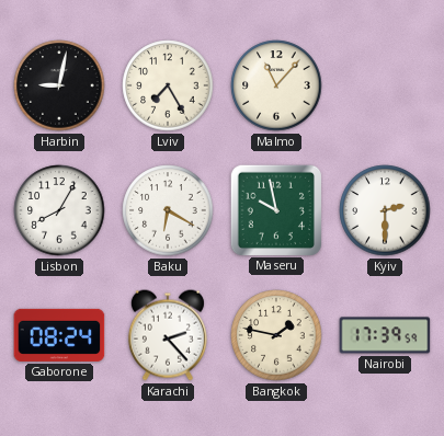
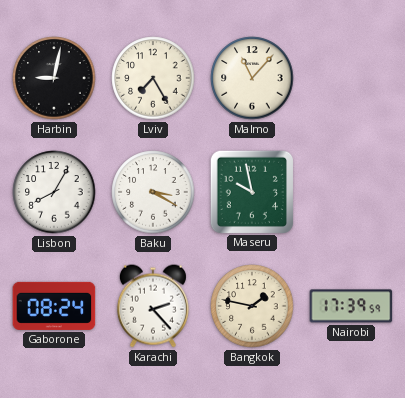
Baku: 6:20 -> 3:20
Kyiv: 2:30 -> none
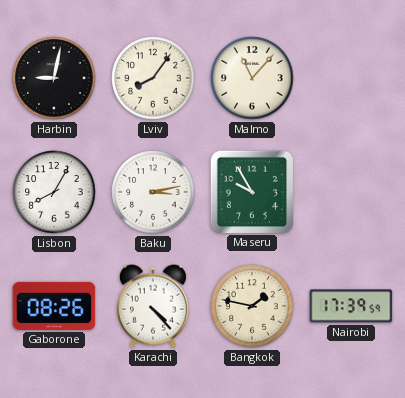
Lviv: 7:25 -> 8:06
Baku: 3:20 -> 3:13
Maseru: 9:58 -> 9:55
Gaborone: 08:24 -> 08:26
Karachi: 2:23 -> 4:23
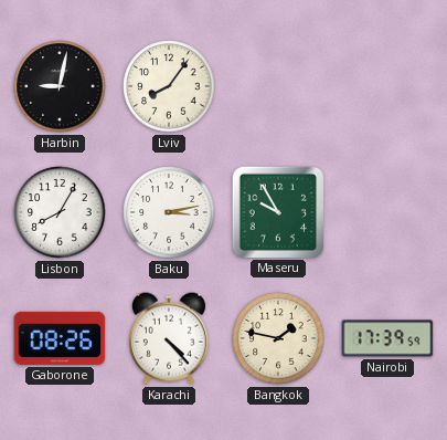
Malmo: 11:07 -> none
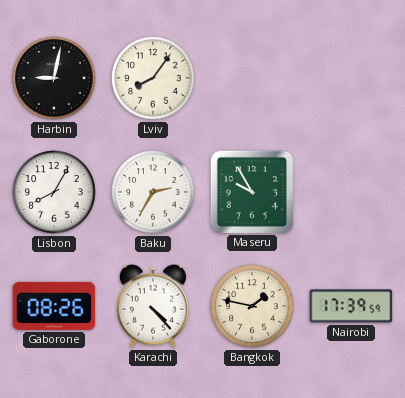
Baku: 3:13 -> 2:35
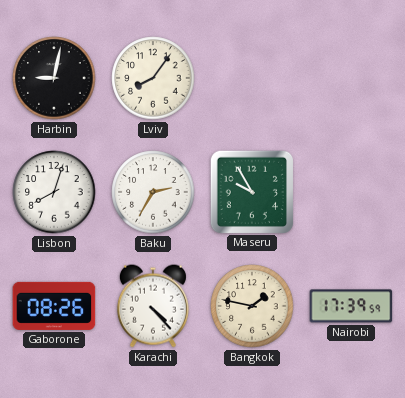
Lisbon: 8:05 -> 8:03
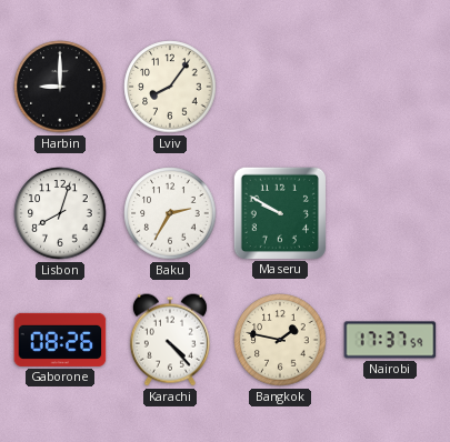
Harbin: 9:02 -> 9:00
Maseru: 9:55 -> 9:50
Nairobi: 17:39 -> 17:37
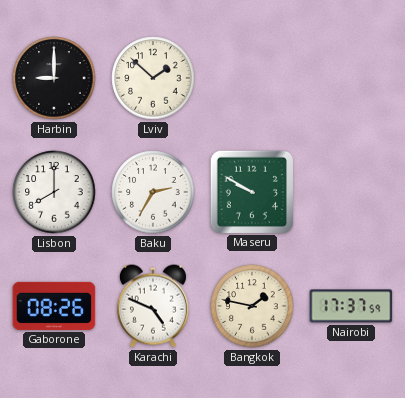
Lviv: 8:06 -> 1:52
Lisbon: 8:03 -> 8:00
Karachi: 4:23 -> 4:49
